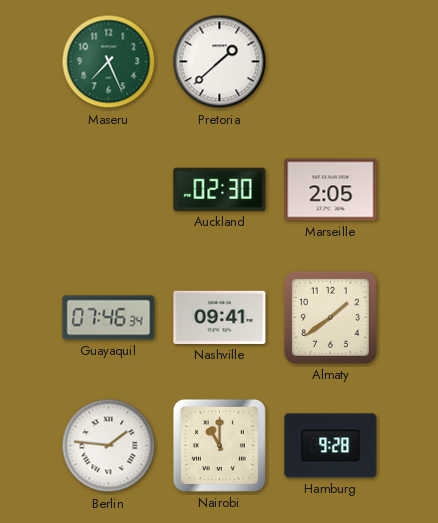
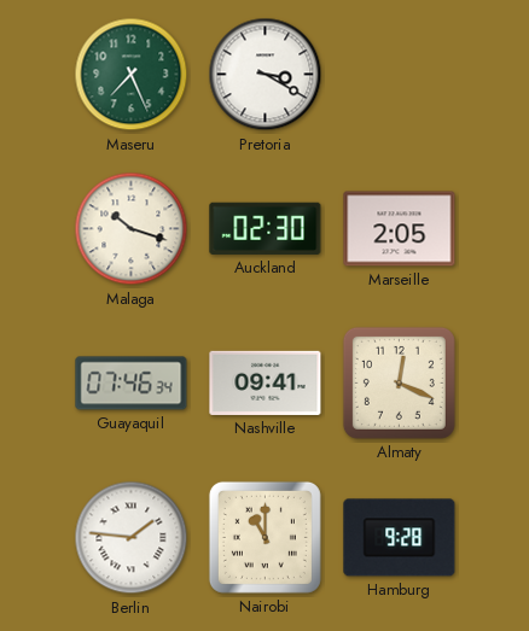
Pretoria: 1:38 -> 3:20
Malaga: none -> 10:18
Almaty: 1:39 -> 12:19
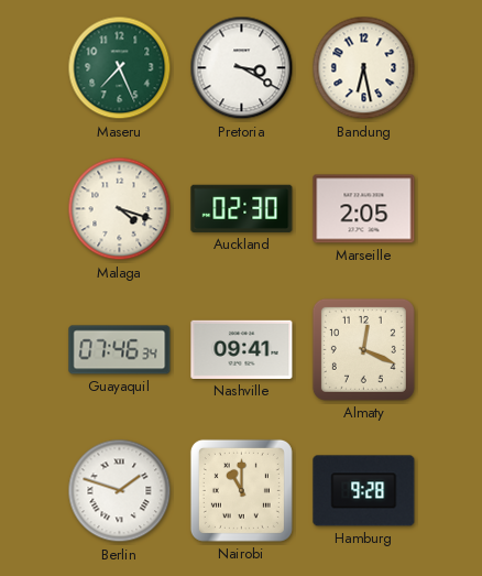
Bandung: none -> 6:28
Malaga: 10:18 -> 4:18
Berlin: 1:46 -> 1:48
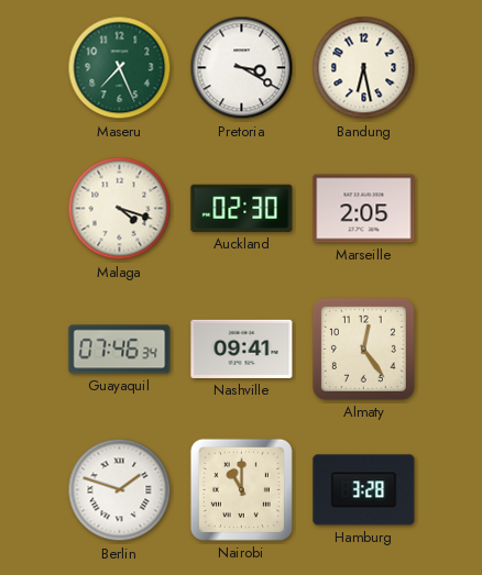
Almaty: 12:19 -> 12:24
Hamburg: 9:28 -> 3:28
